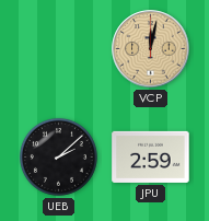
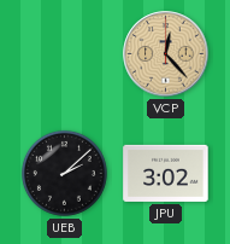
VCP: 12:02 -> 12:23
JPU: 2:59 -> 3:02
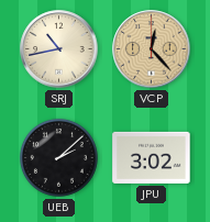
SRJ: none -> 10:43
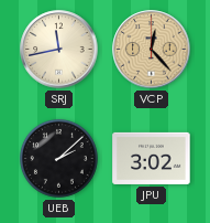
SRJ: 10:43 -> 11:43
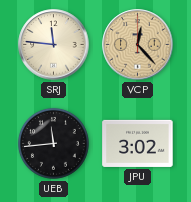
SRJ: 11:43 -> 11:46
UEB: 2:08 -> 11:44
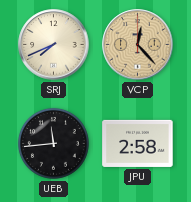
SRJ: 11:46 -> 7:41
JPU: 3:02 -> 2:58
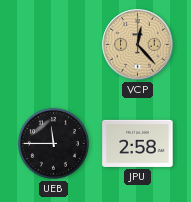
SRJ: 7:41 -> none
UEB: 11:44 -> 11:45
